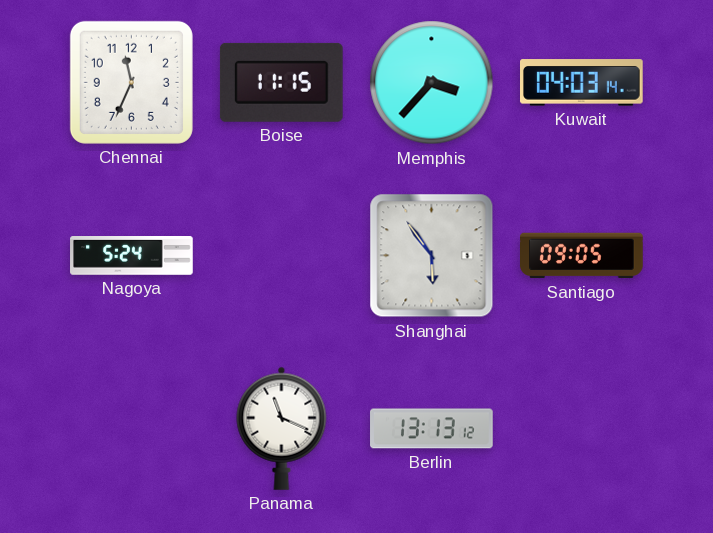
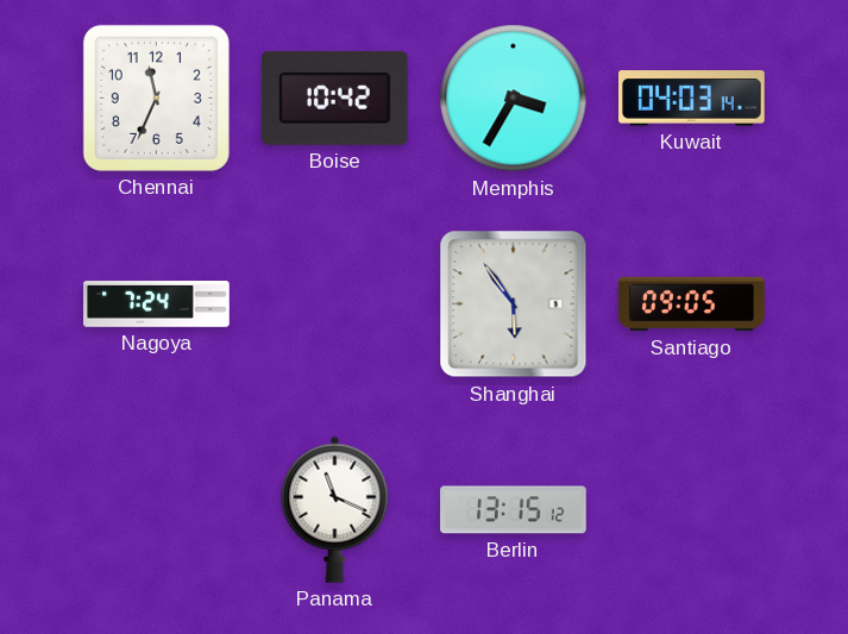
Boise: 11:15 -> 10:42
Memphis: 3:37 -> 3:35
Nagoya: 5:24 -> 7:24
Berlin: 13:13 -> 13:15
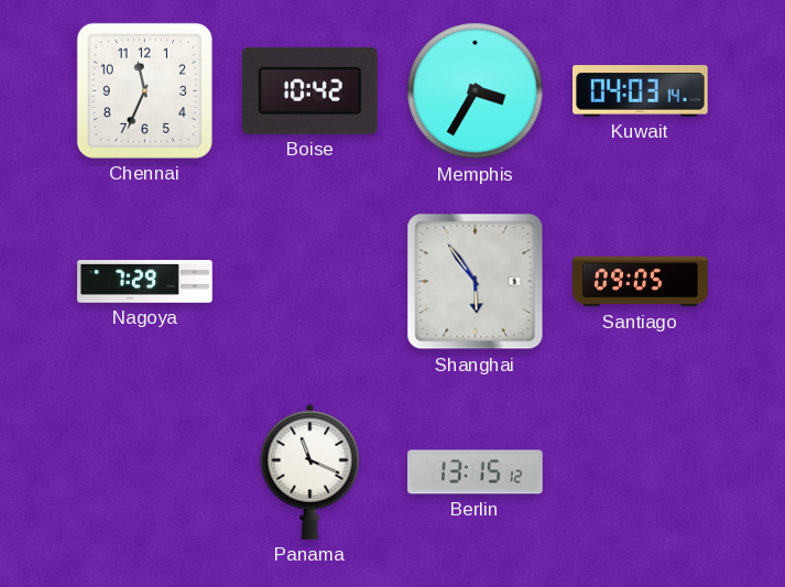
Nagoya: 7:24 -> 7:29
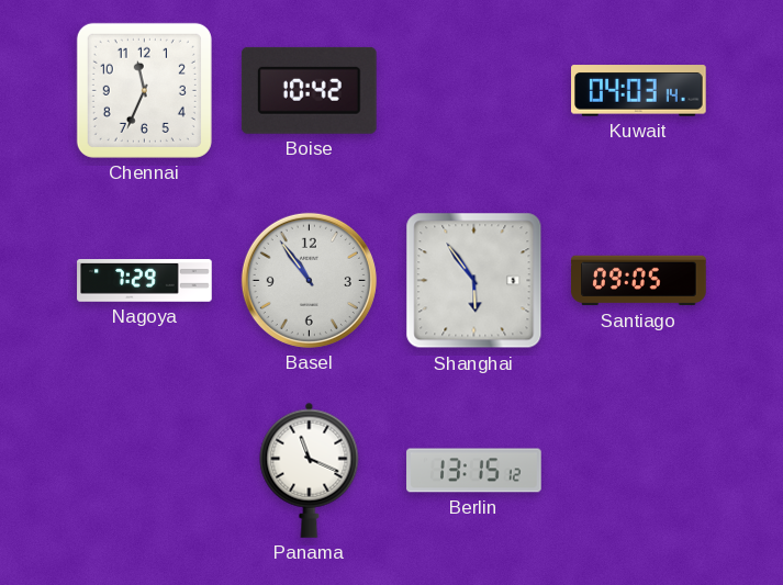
Memphis: 3:35 -> none
Basel: none -> 10:54
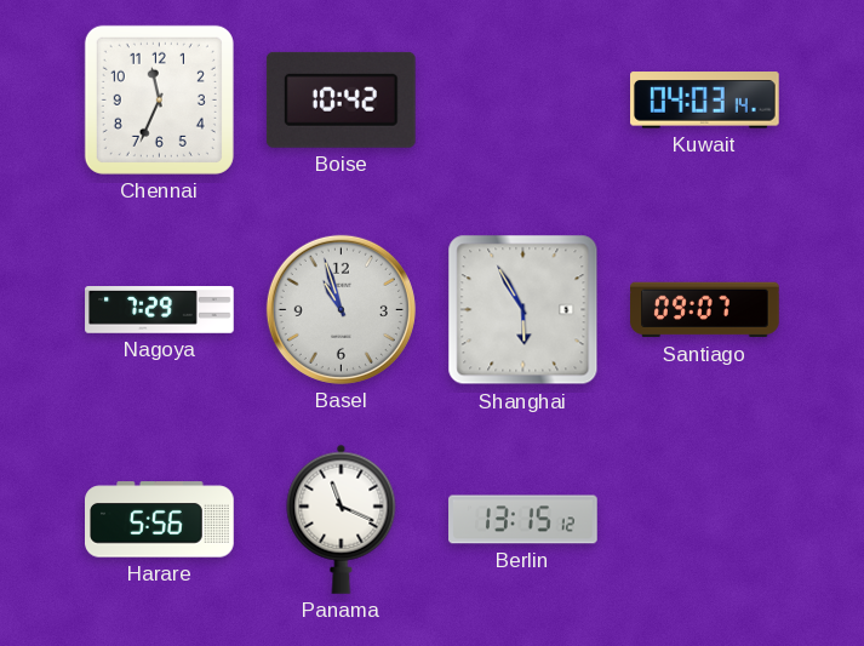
Basel: 10:54 -> 10:57
Shanghai: 5:54 -> 5:55
Santiago: 09:05 -> 09:07
Harare: none -> 5:56
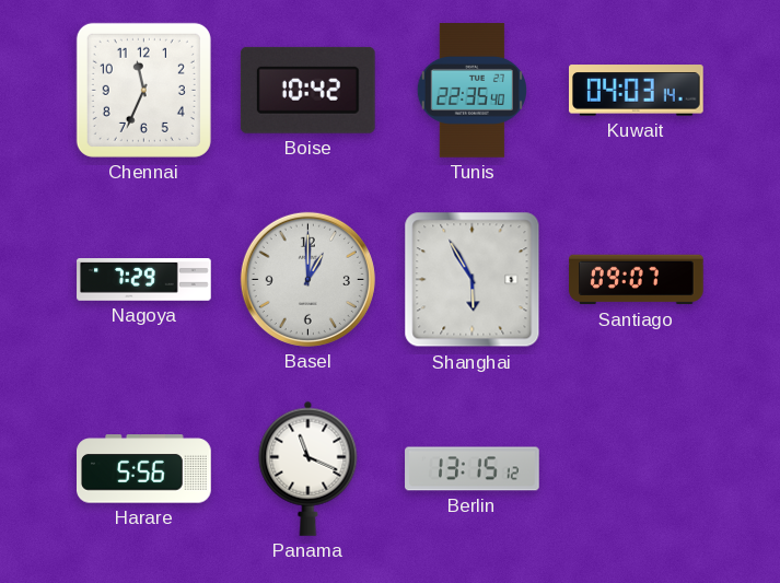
Tunis: none -> 22:35
Basel: 10:57 -> 1:00
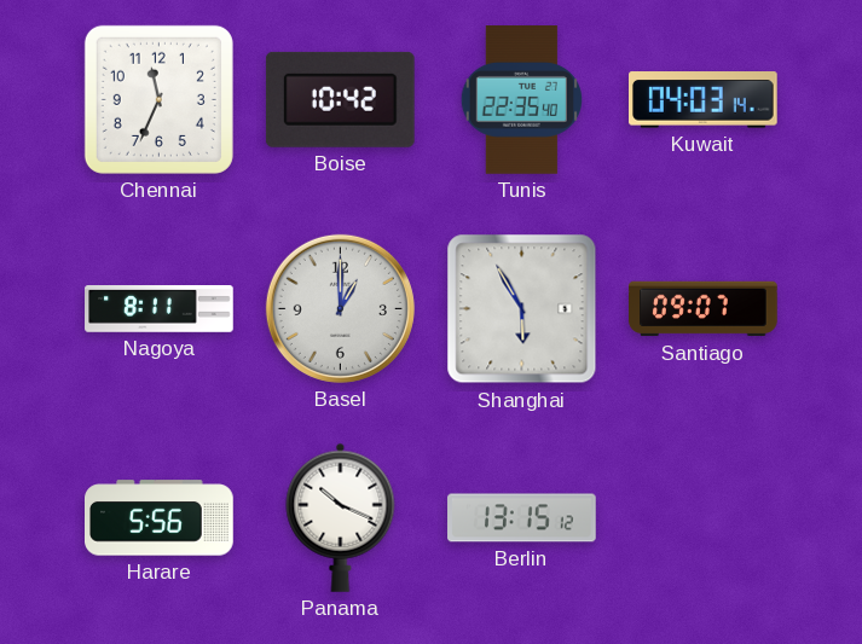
Nagoya: 7:29 -> 8:11
Panama: 11:19 -> 10:19
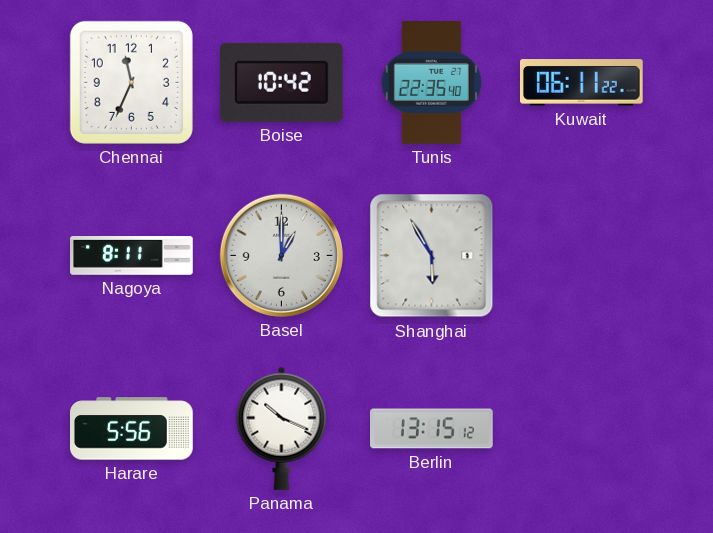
Kuwait: 04:03 -> 06:11
Santiago: 09:07 -> none
